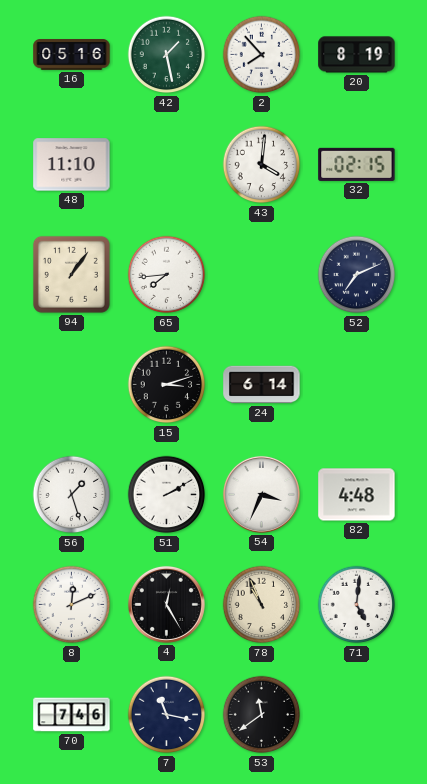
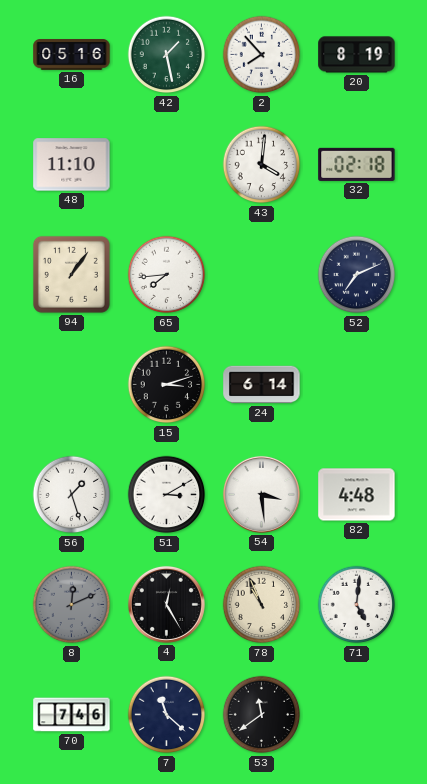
32: 02:15 -> 02:18
51: 2:10 -> 3:10
54: 3:34 -> 3:29
8 dial: white -> grey
7: 11:17 -> 11:22
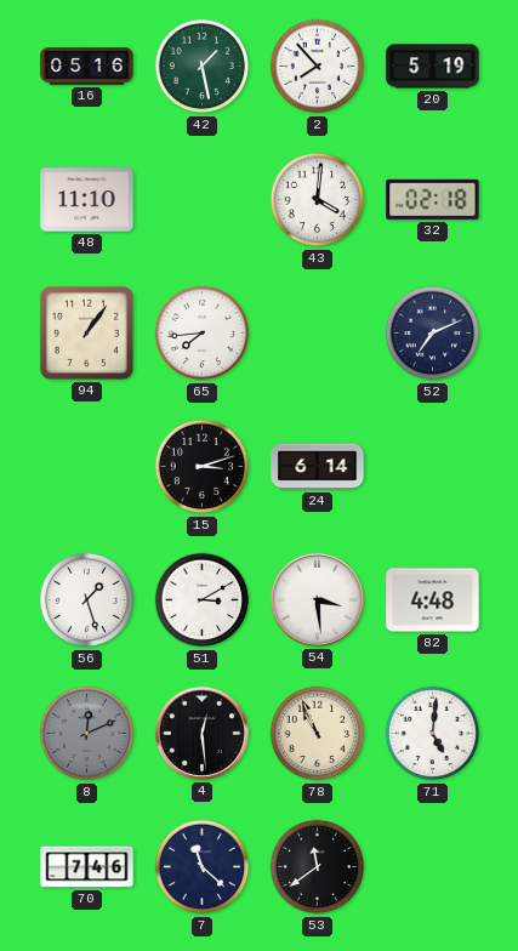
20: 8:19 -> 5:19
4: 12:25 -> 12:29
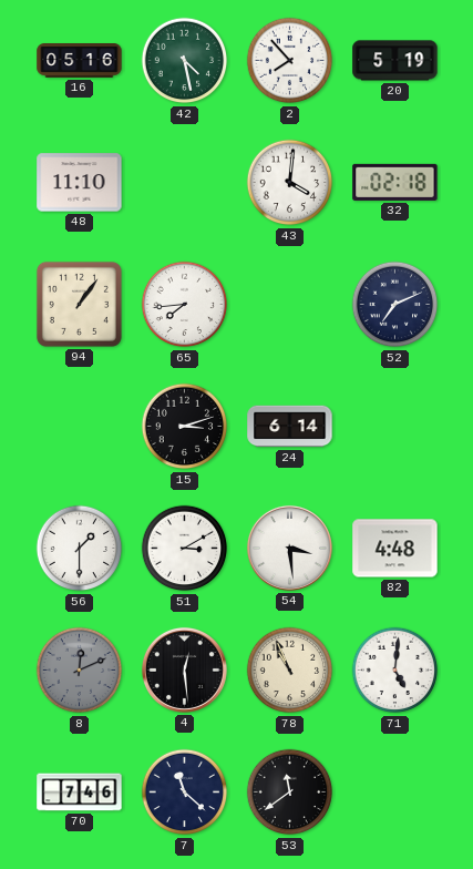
42: 1:28 -> 4:28
56: 1:27 -> 1:30
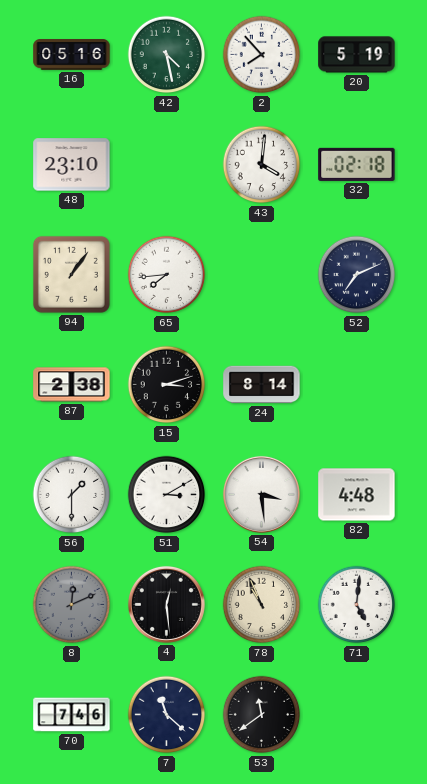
48: 11:10 -> 23:10
87: none -> 2:38
24: 6:14 -> 8:14
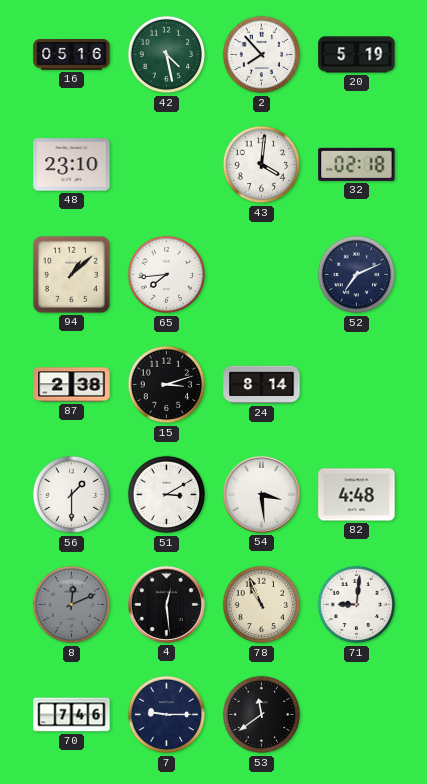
94: 1:06 -> 1:08
71: 5:01 -> 9:01
7: 11:22 -> 9:15
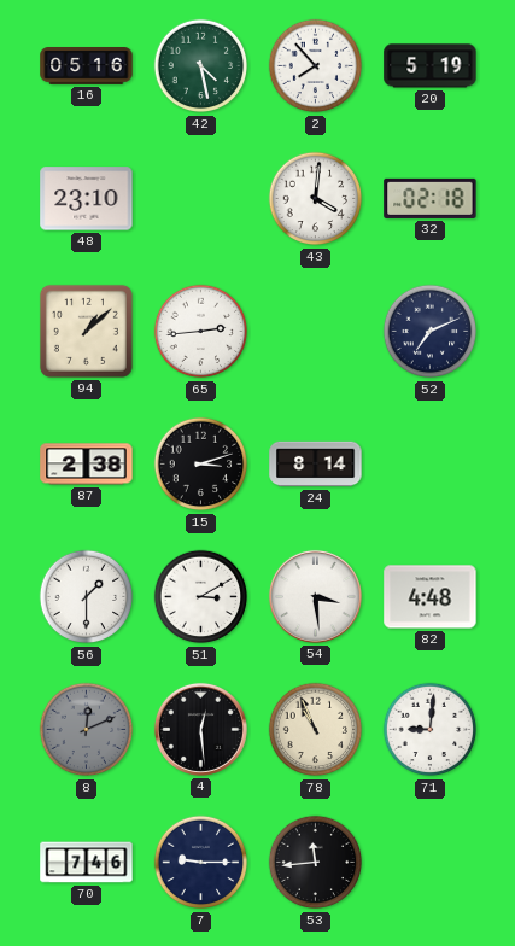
65: 7:44 -> 2:44
53: 11:39 -> 11:44
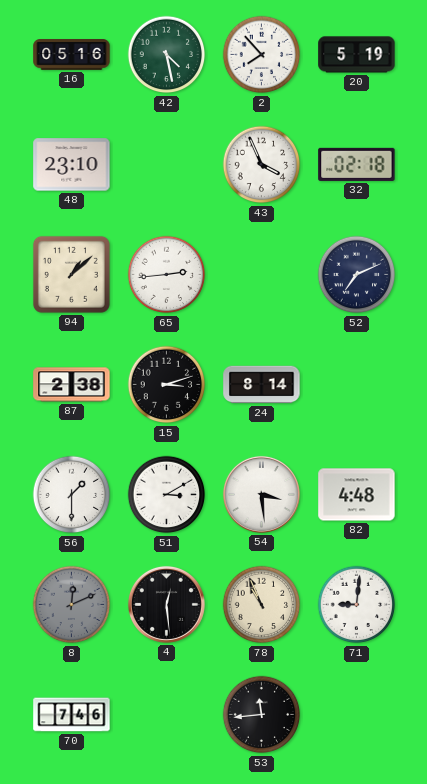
43: 4:01 -> 3:56
7: 9:15 -> none
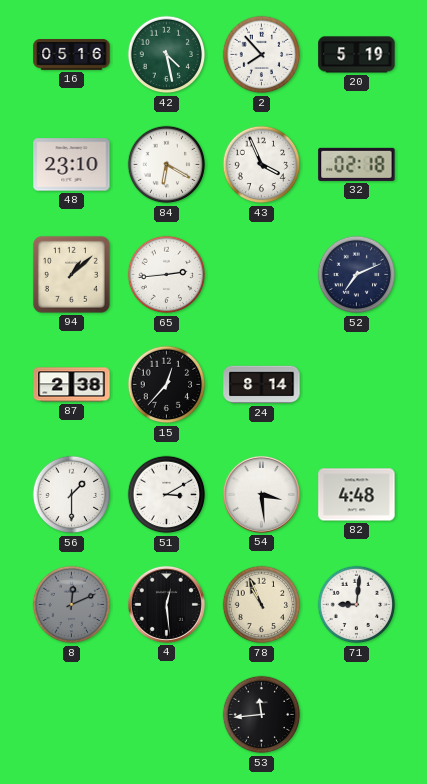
84: none -> 6:20
15: 3:12 -> 12:37
70: 7:46 -> none
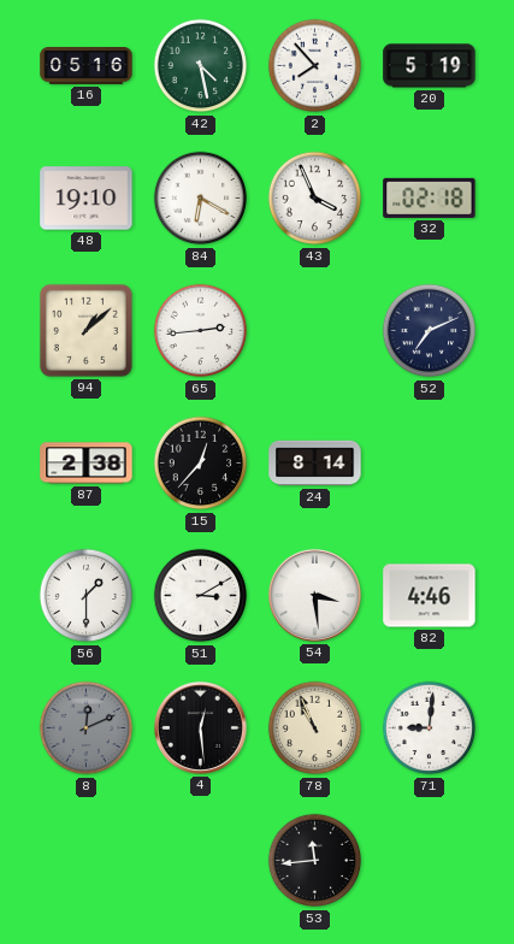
48: 23:10 -> 19:10
82: 4:48 -> 4:46
